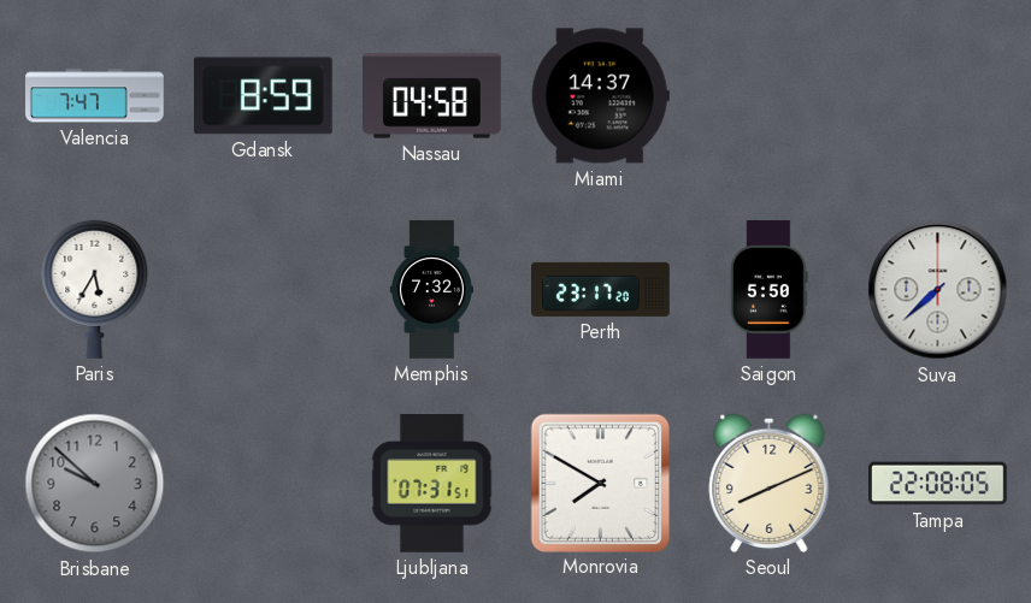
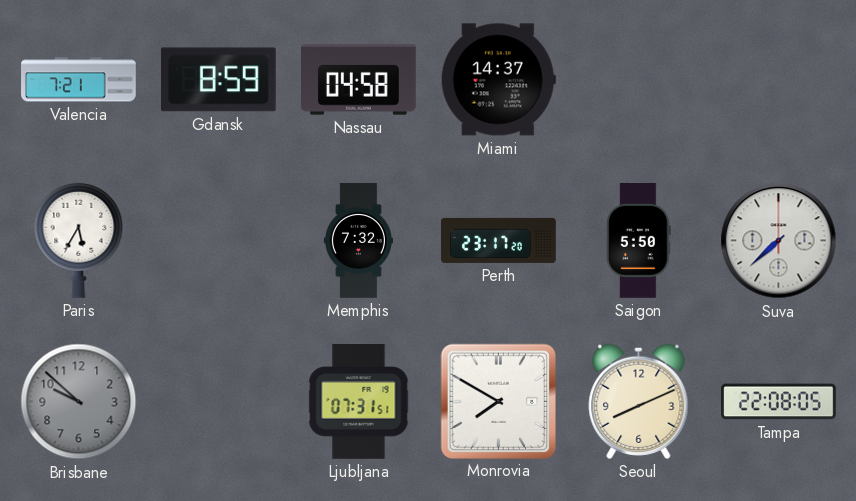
Valencia: 7:47 -> 7:21
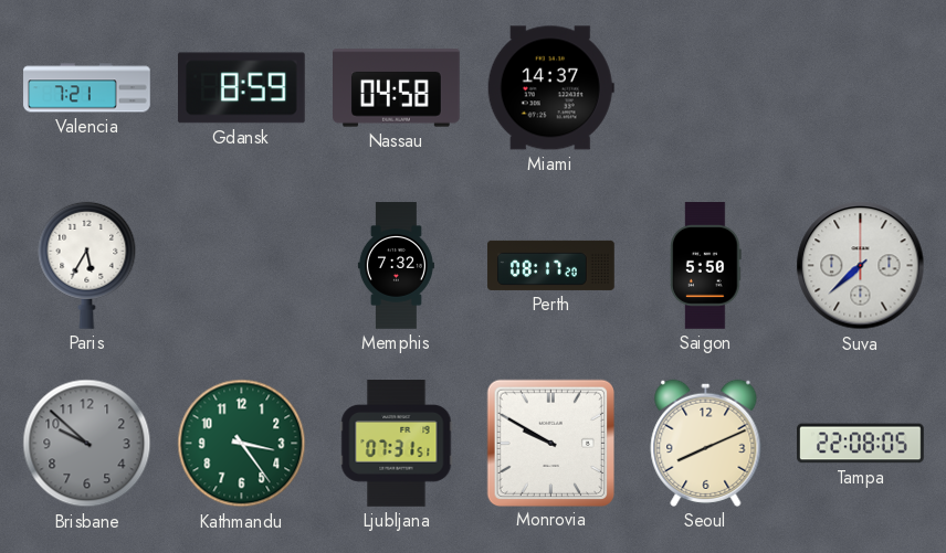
Perth: 23:17 -> 08:17
Kathmandu: none -> 3:24
Monrovia: 7:50 -> 9:50
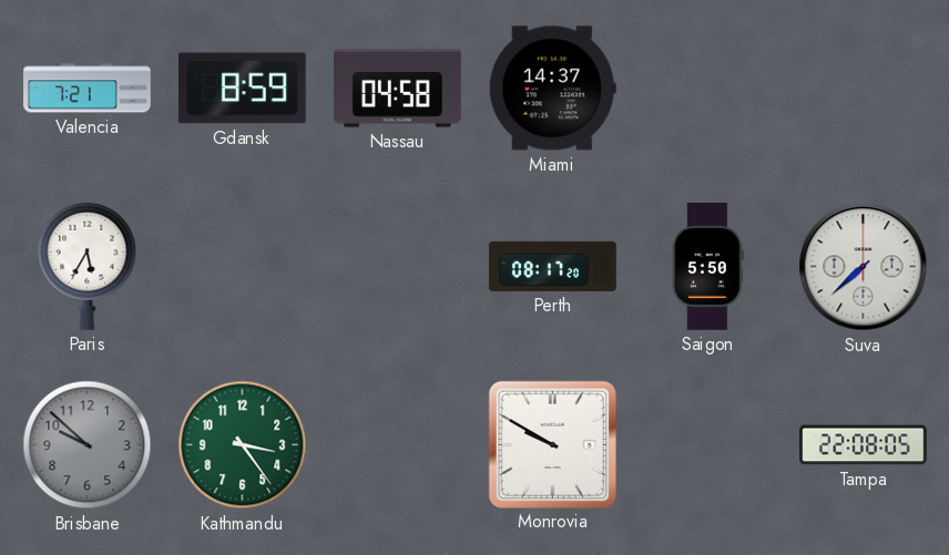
Memphis: 7:32 -> none
Ljubljana: 07:31 -> none
Seoul: 8:11 -> none
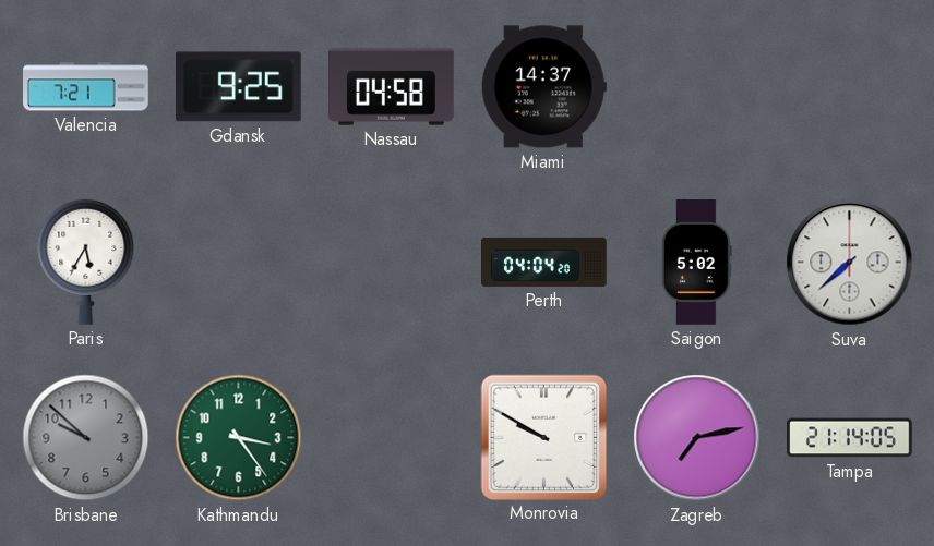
Gdansk: 8:59 -> 9:25
Perth: 08:17 -> 04:04
Saigon: 5:50 -> 5:02
Zagreb: none -> 7:13
Tampa: 22:08 -> 21:14
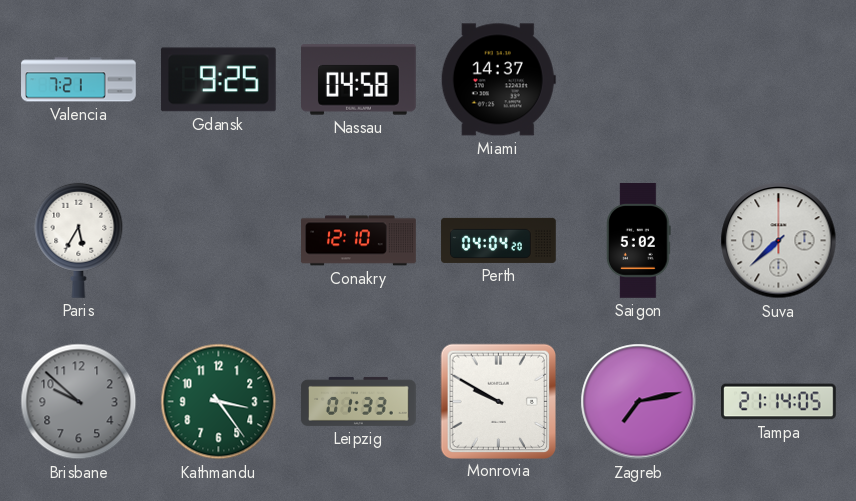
Conakry: none -> 12:10
Leipzig: none -> 01:33
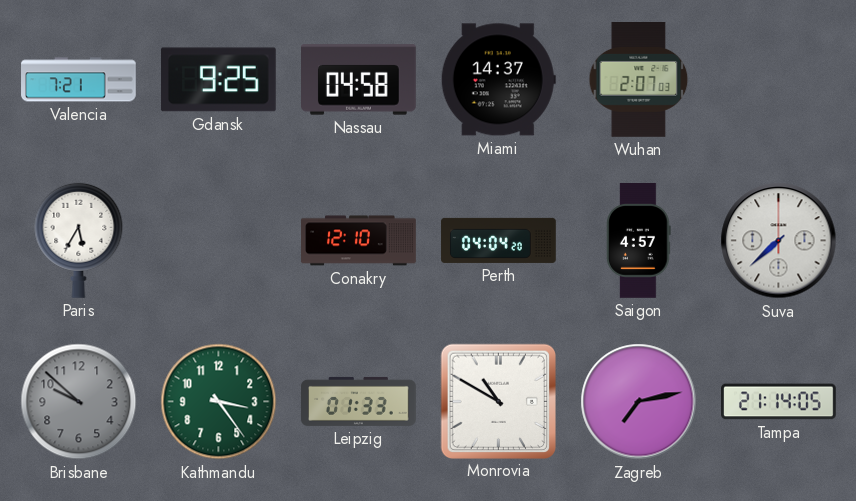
Wuhan: none -> 2:07
Saigon: 5:02 -> 4:57
Monrovia: 9:50 -> 10:50
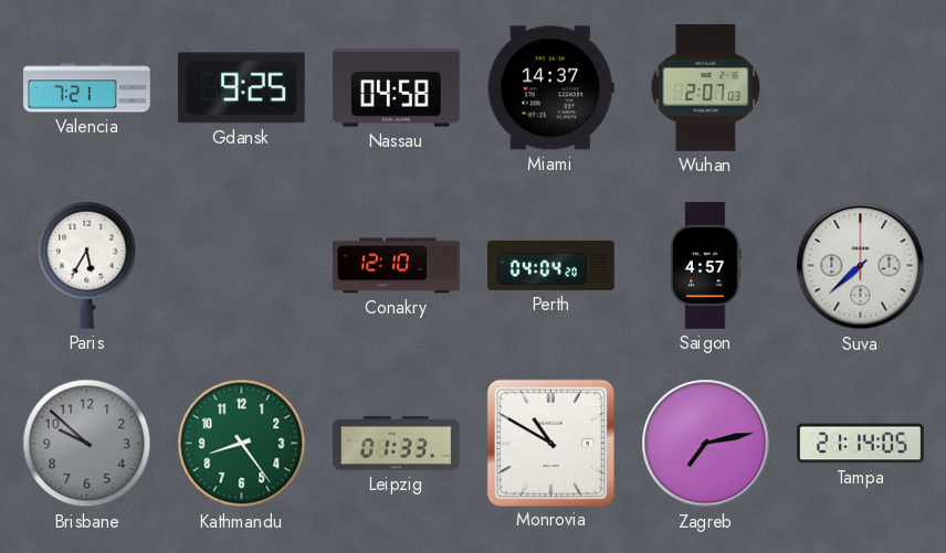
Kathmandu: 3:24 -> 8:24
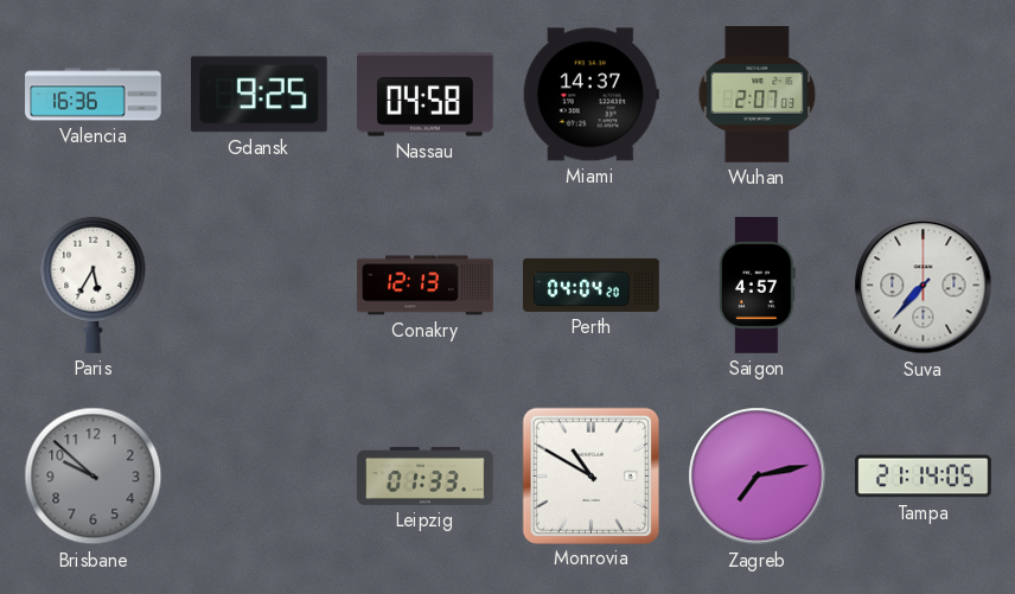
Valencia: 7:21 -> 16:36
Conakry: 12:10 -> 12:13
Suva: 7:38 -> 7:37
Kathmandu: 8:24 -> none
